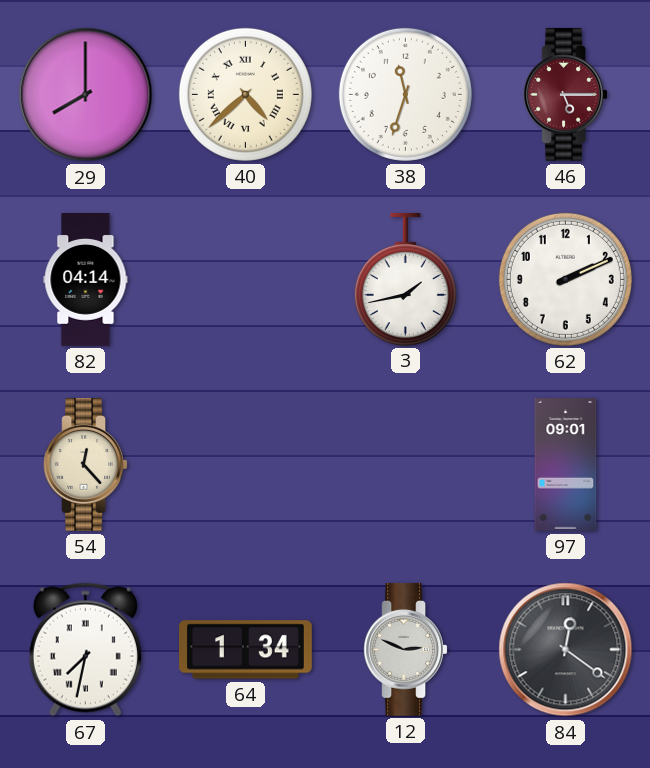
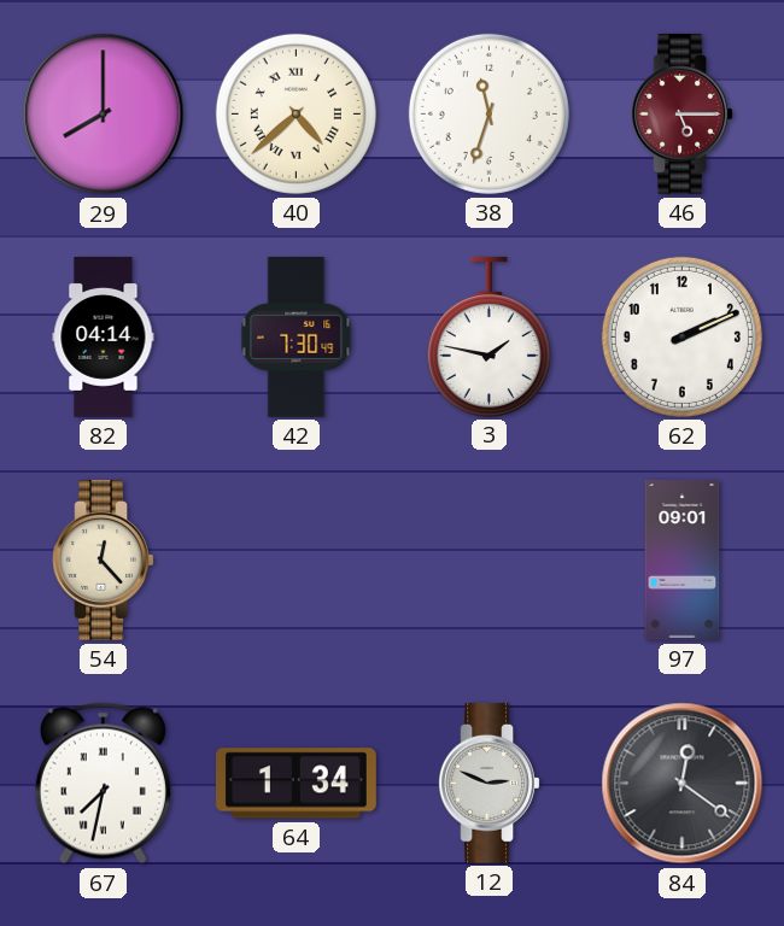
42: none -> 7:30
3: 1:43 -> 1:47
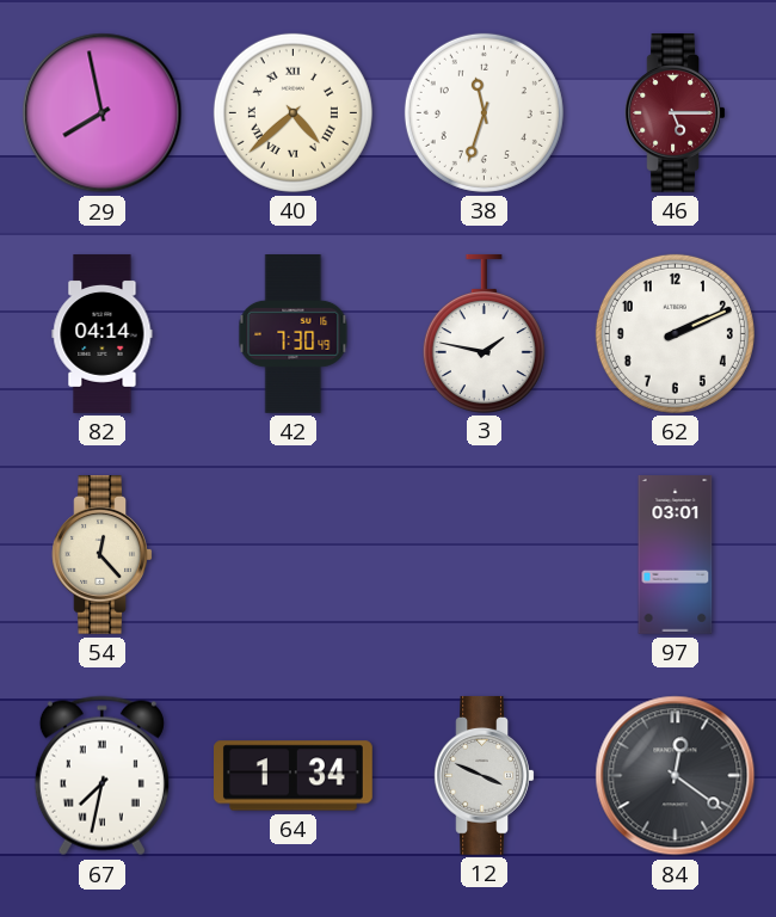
29: 8:00 -> 7:58
97: 09:01 -> 03:01
12: 2:49 -> 3:49
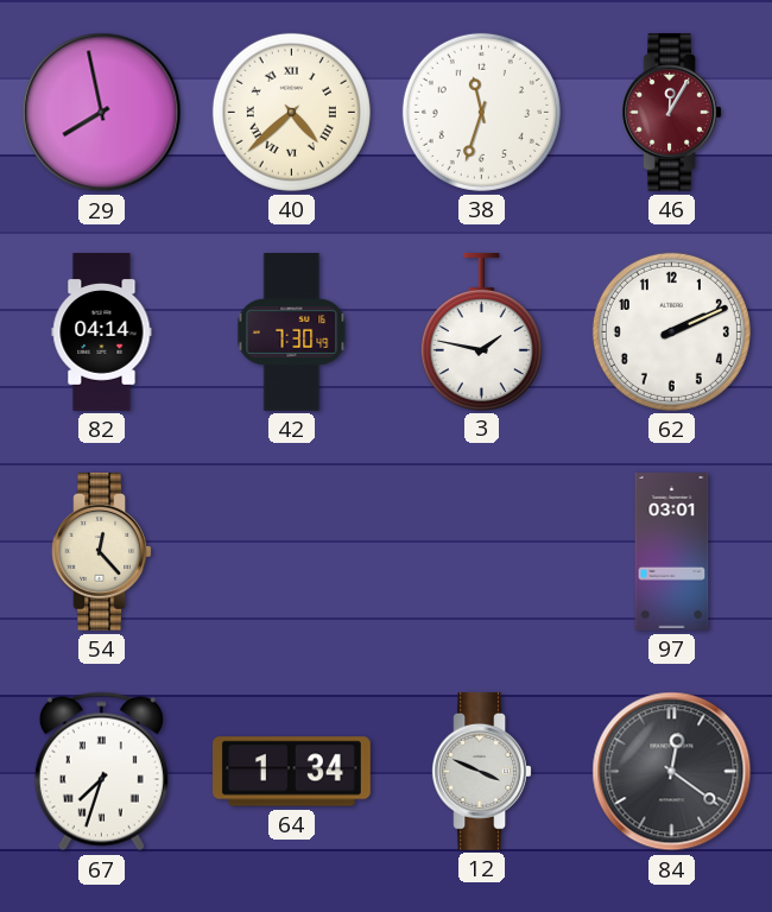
46: 5:15 -> 12:05
67: 7:32 -> 7:33
